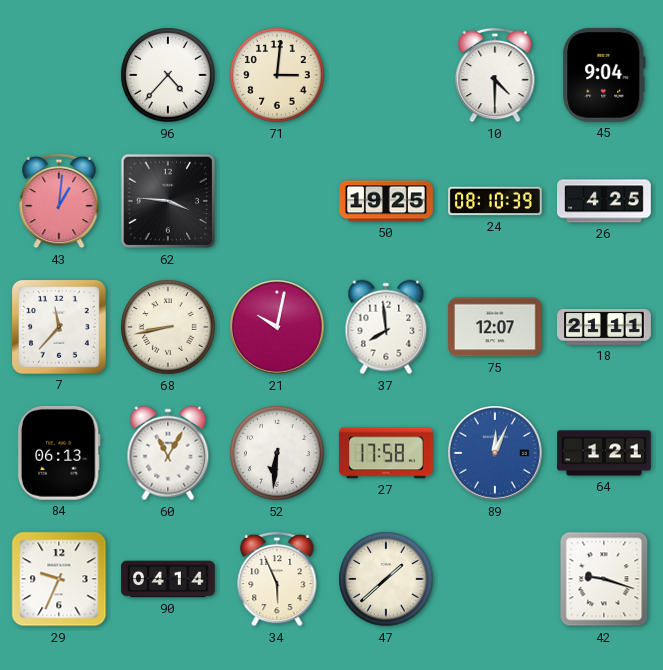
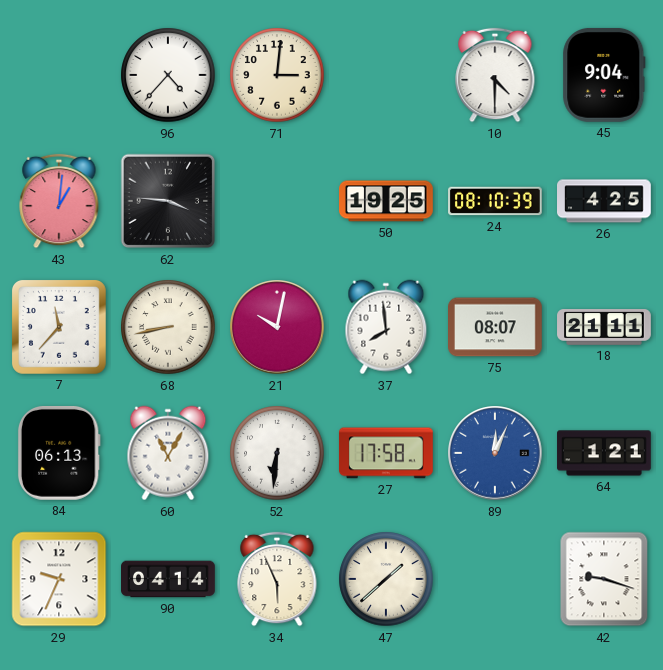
75: 12:07 -> 08:07
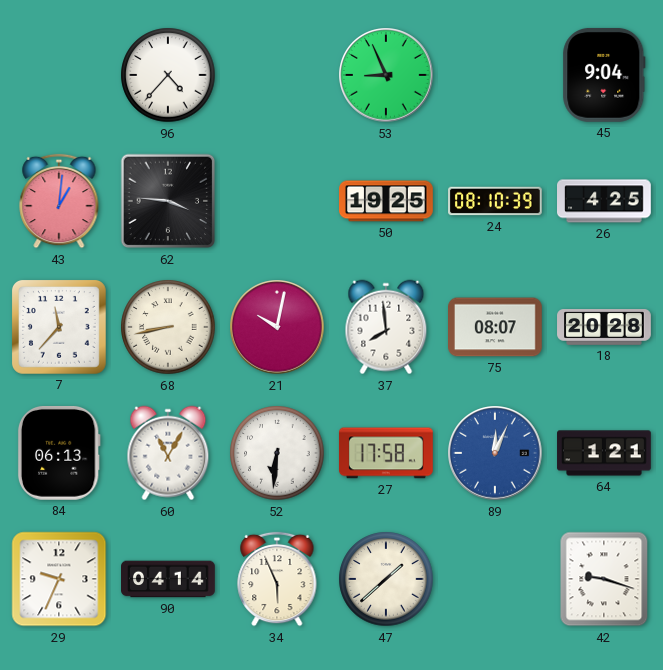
71: 3:01 -> none
53: none -> 8:56
10: 4:30 -> none
18: 21:11 -> 20:28
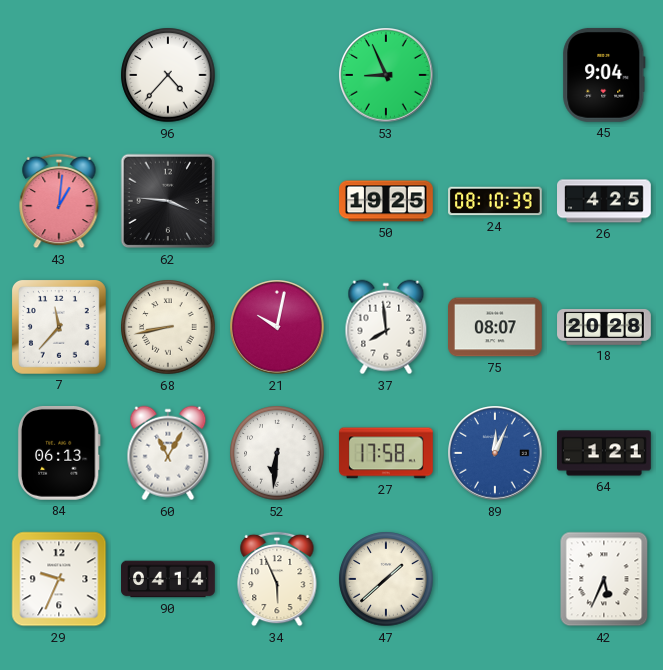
42: 9:18 -> 5:34
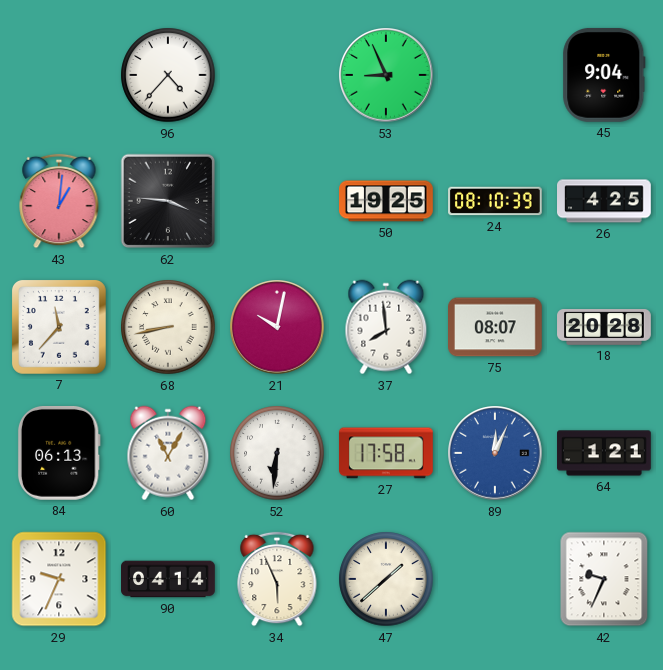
42: 5:34 -> 9:34
